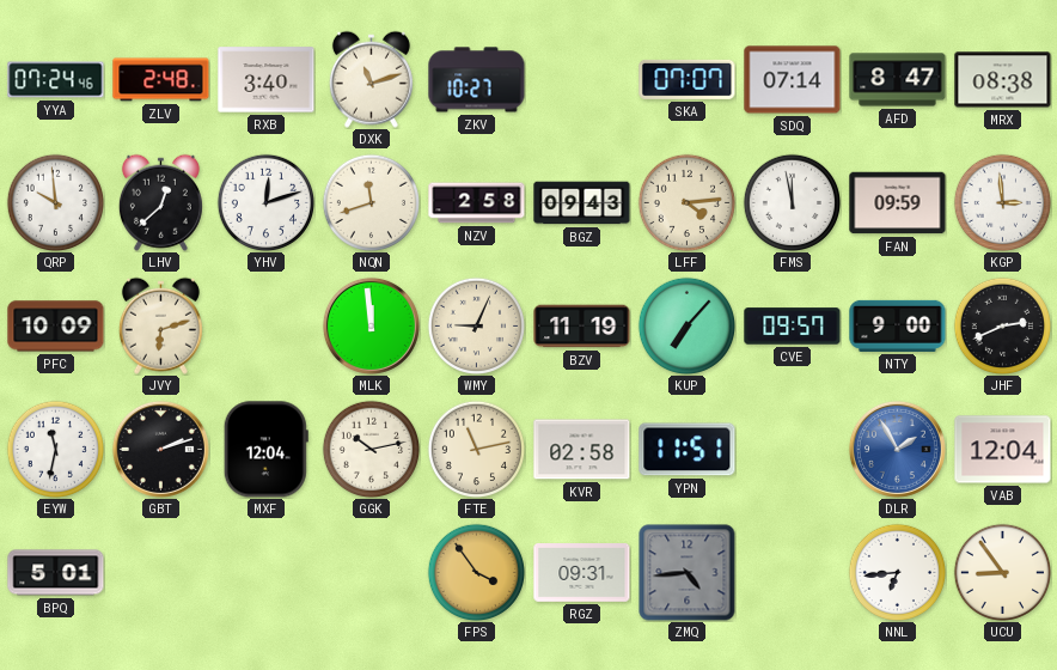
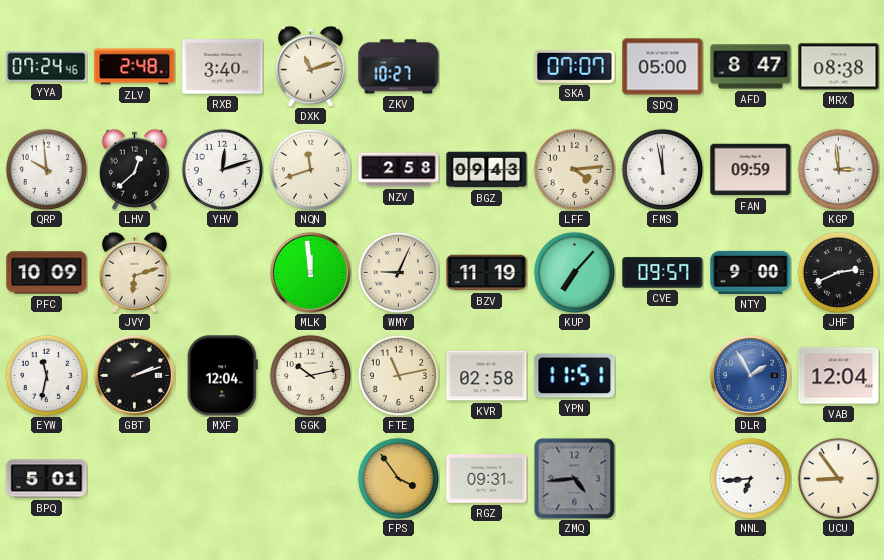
SDQ: 07:14 -> 05:00
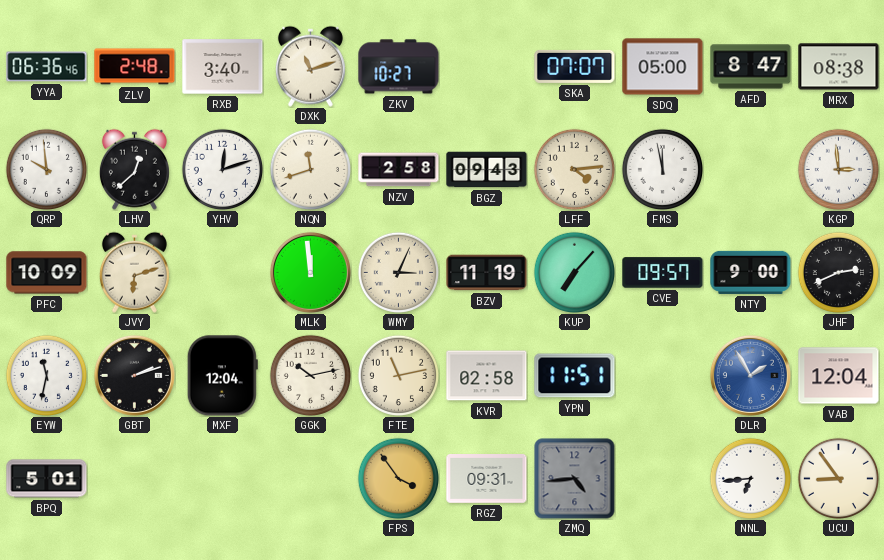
YYA: 07:24 -> 06:36
FAN: 09:59 -> none
WMY: 9:04 -> 3:04
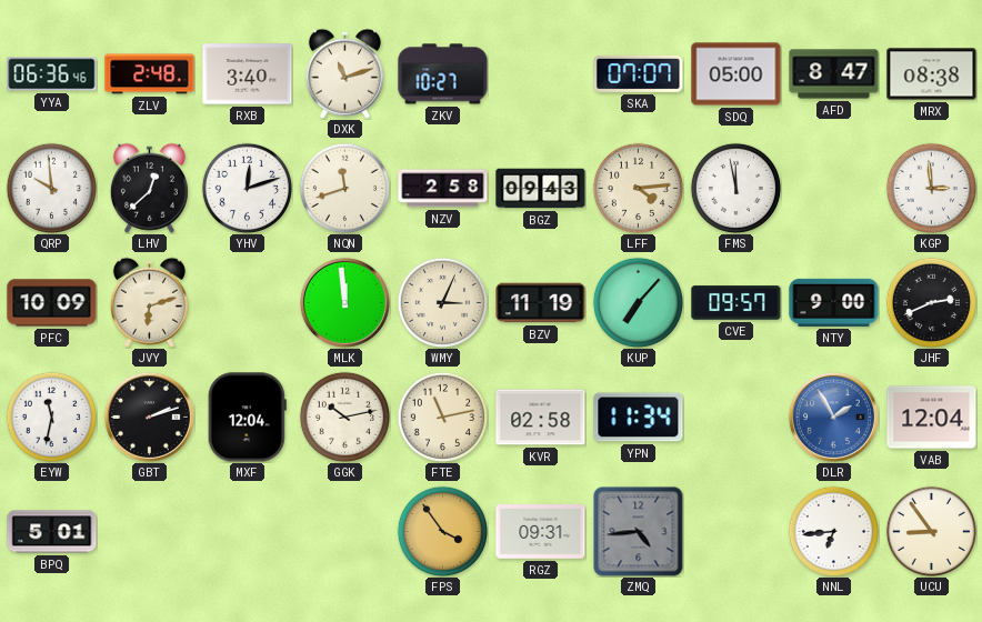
YPN: 11:51 -> 11:34
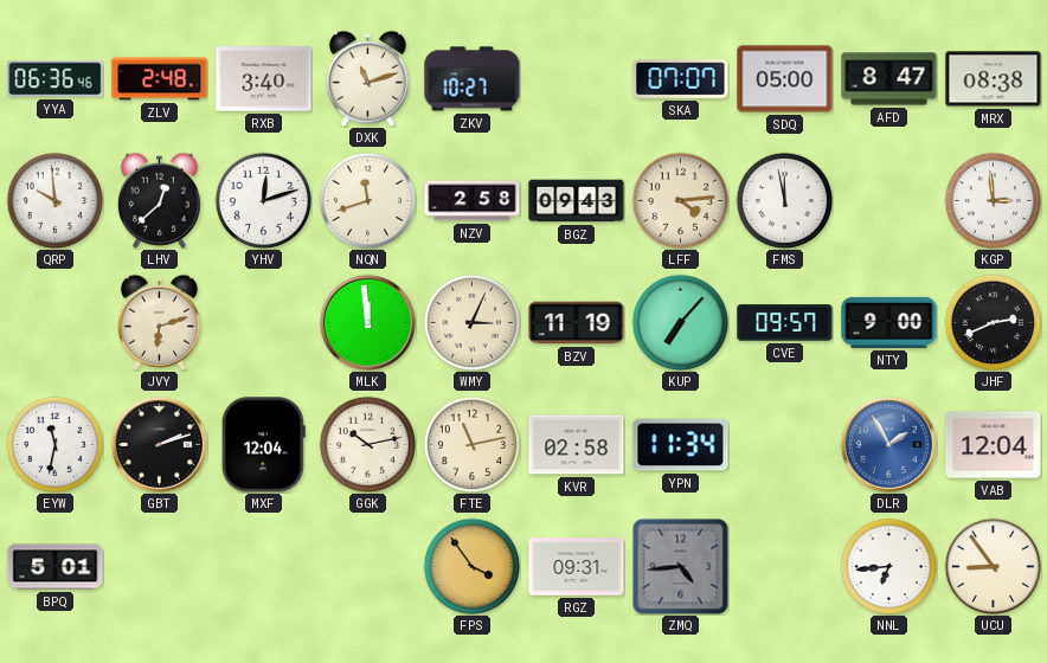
PFC: 10:09 -> none
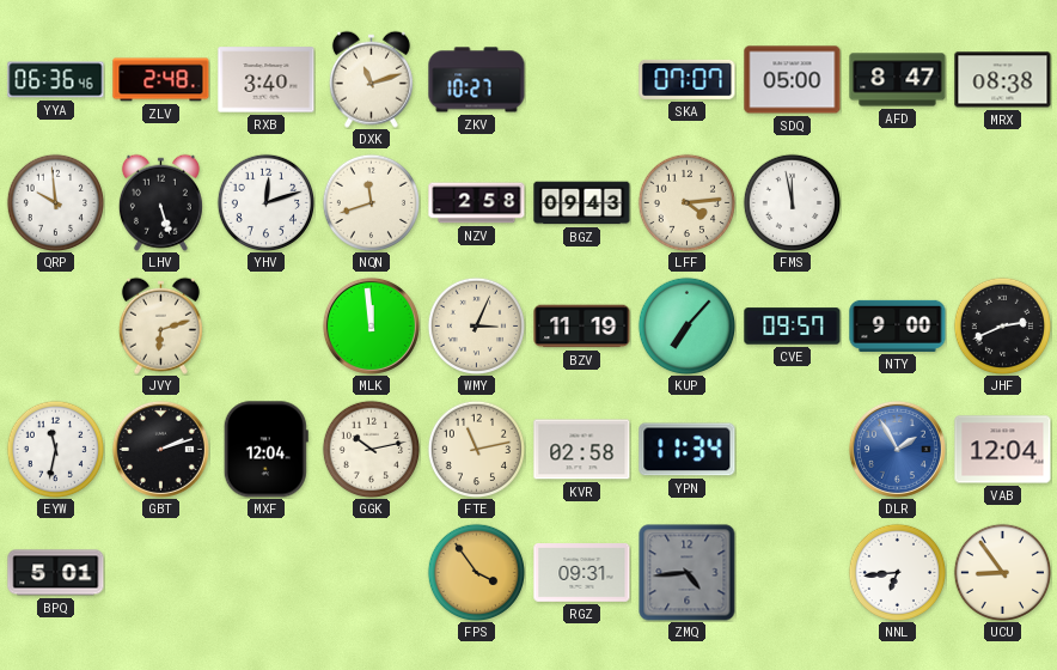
LHV: 12:38 -> 5:27
KGP: 2:59 -> none
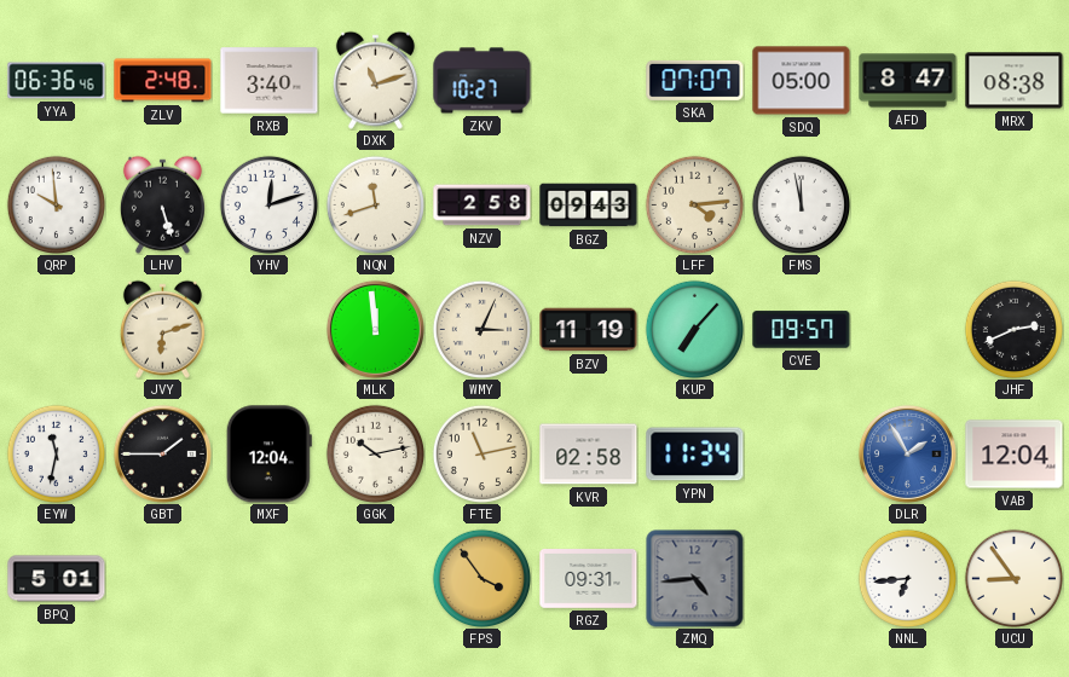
NTY: 9:00 -> none
GBT: 2:12 -> 1:45
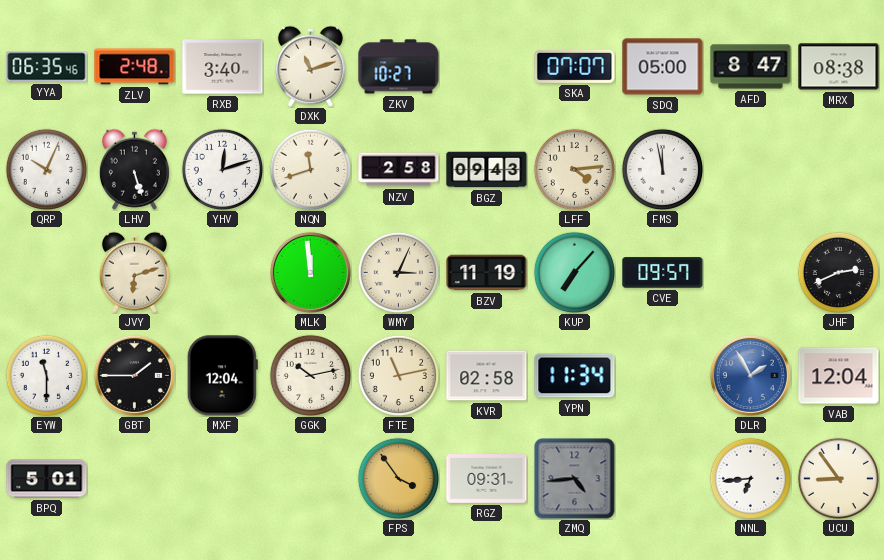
YYA: 06:36 -> 06:35
QRP: 9:59 -> 10:04
EYW: 11:32 -> 11:30
